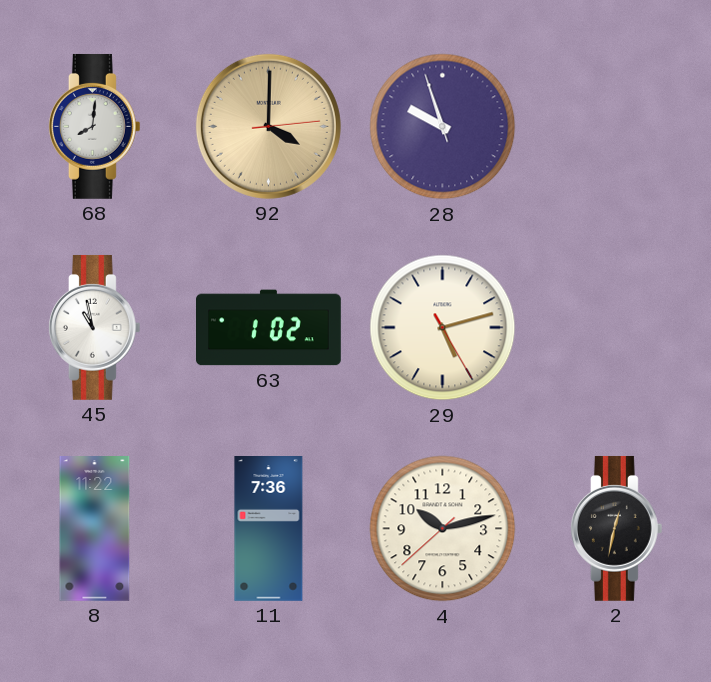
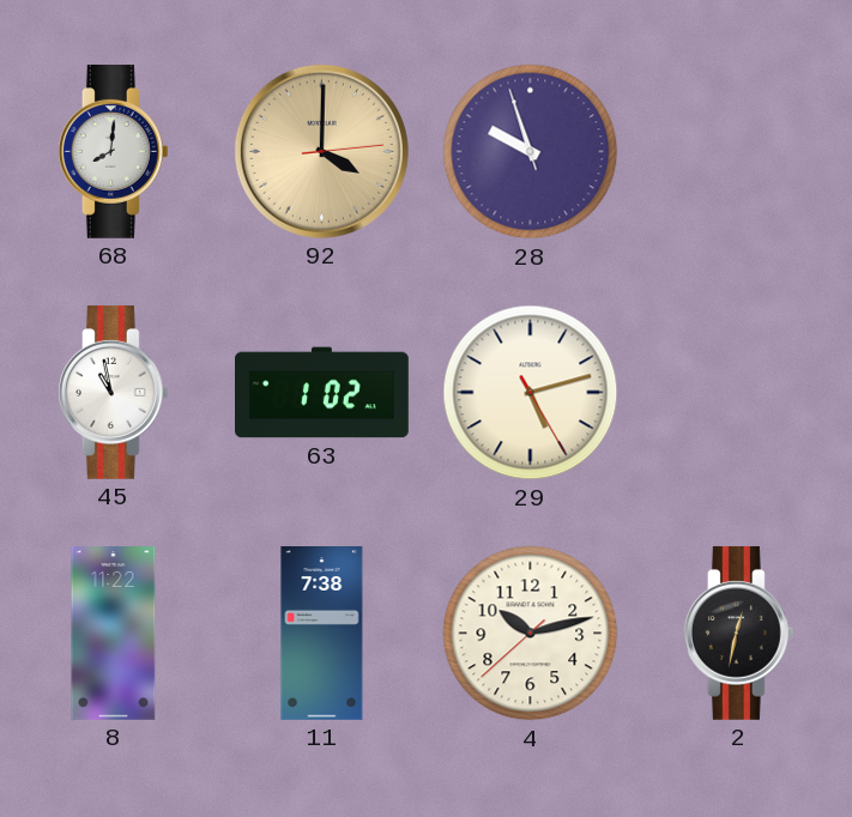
11: 7:36 -> 7:38
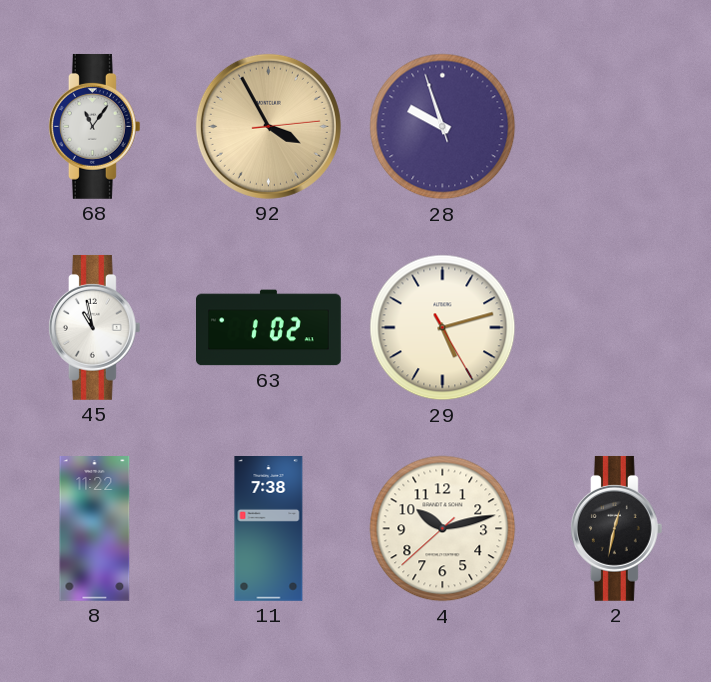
68: 8:01 -> 11:06
92: 4:00 -> 3:55
